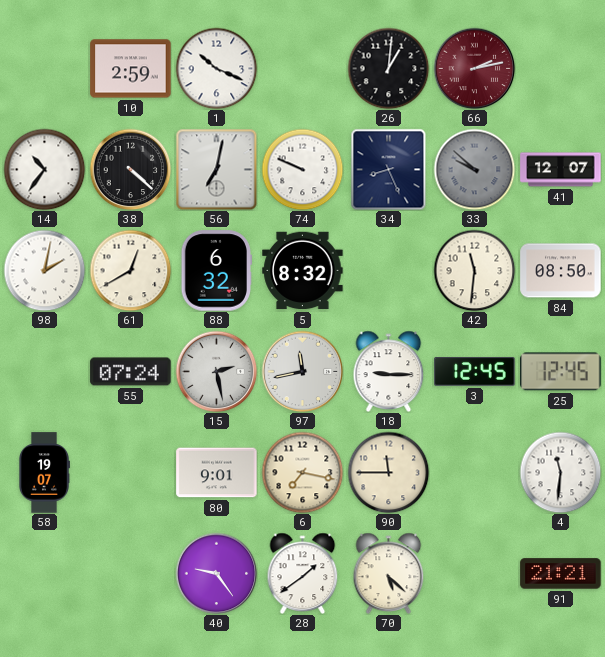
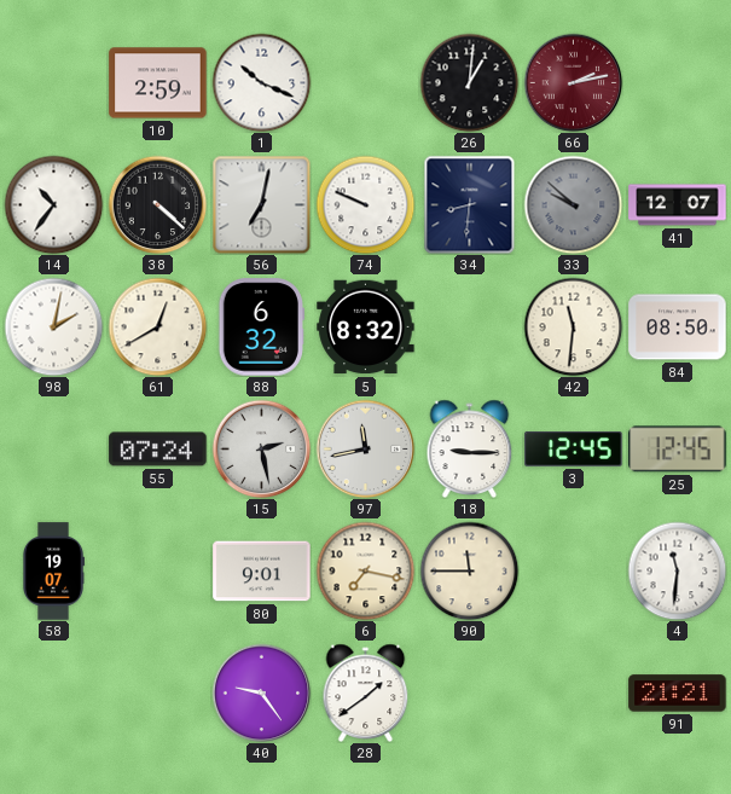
34: 8:26 -> 8:31
70: 5:22 -> none
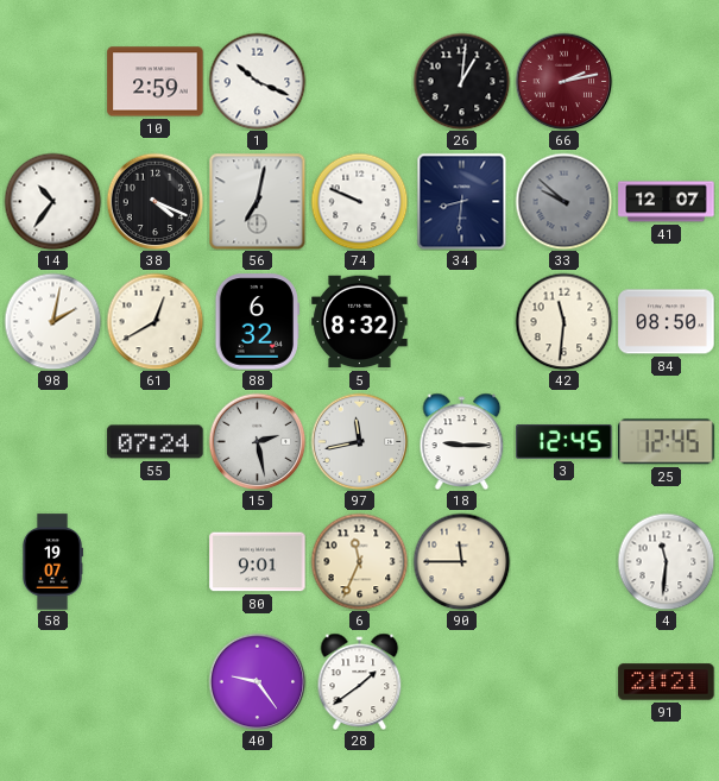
38: 4:22 -> 4:19
6: 7:17 -> 11:34
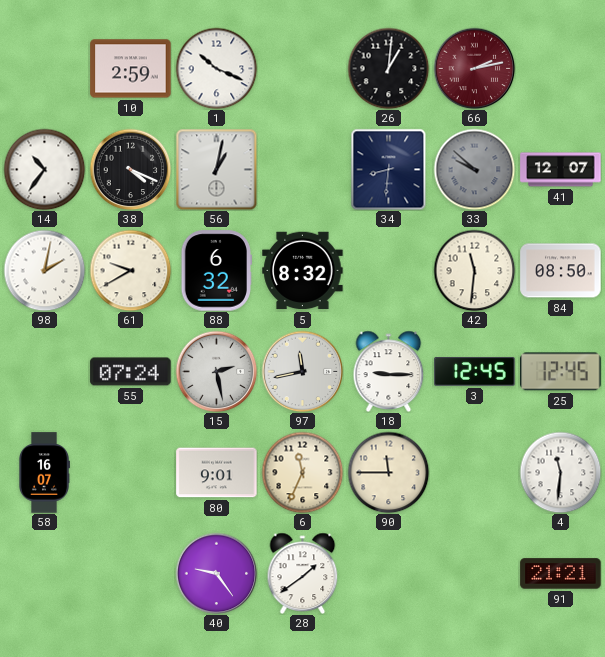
56: 7:02 -> 1:02
74: 9:49 -> none
61: 12:40 -> 9:40
58: 19:07 -> 16:07
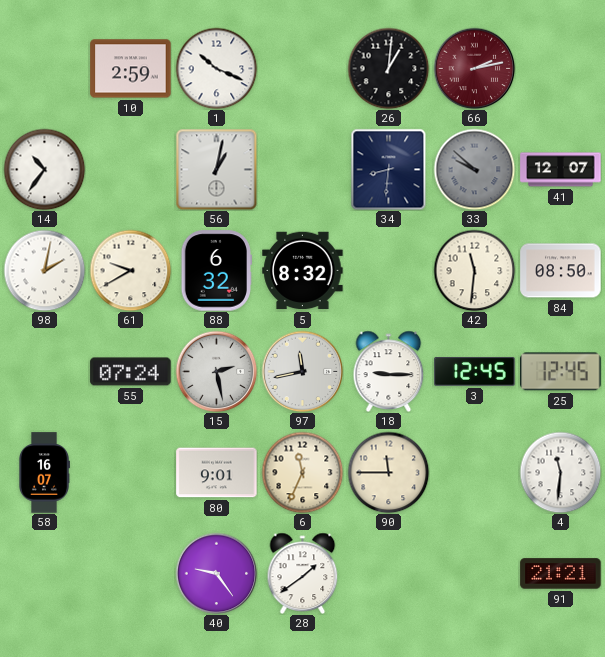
38: 4:19 -> none
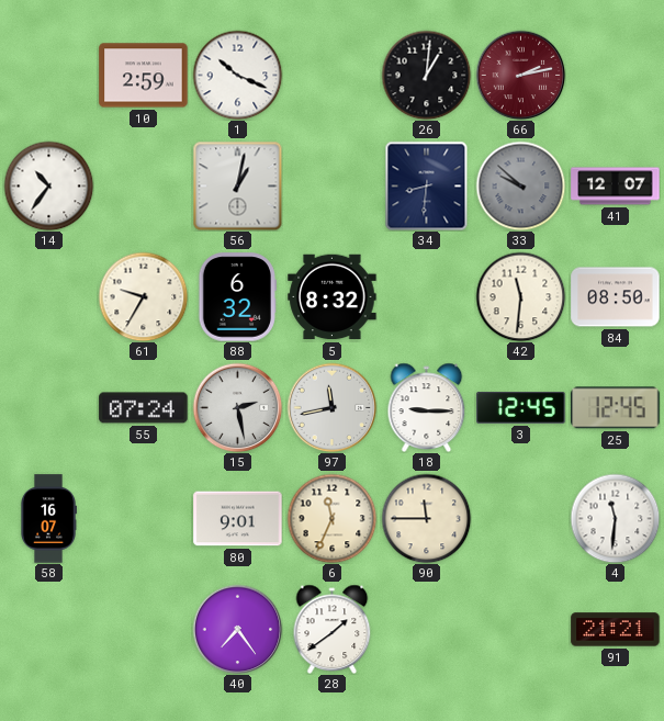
98: 2:02 -> none
61: 9:40 -> 9:35
40: 9:24 -> 7:24
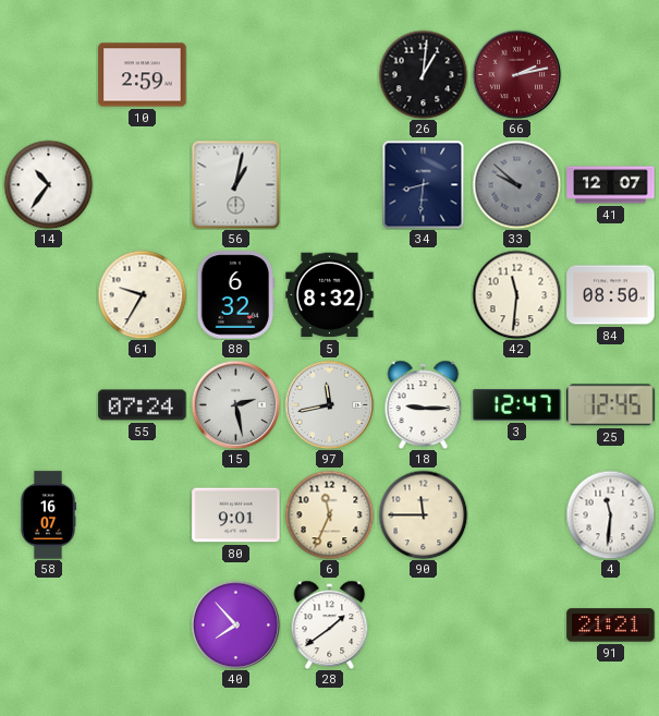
1: 10:19 -> none
3: 12:45 -> 12:47
40: 7:24 -> 7:53
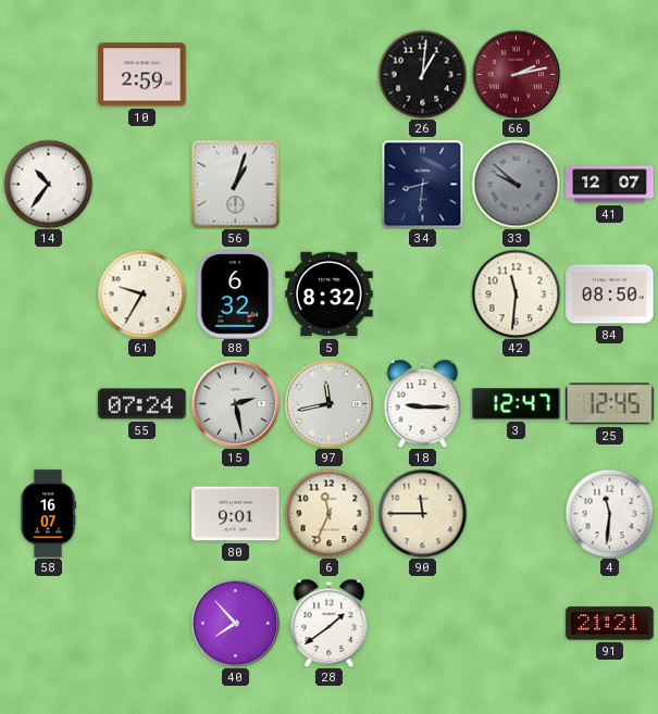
56: 1:02 -> 1:03
